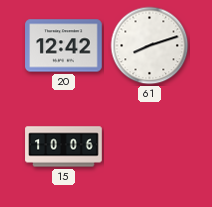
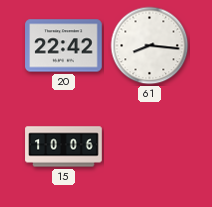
20: 12:42 -> 22:42
61: 8:12 -> 8:16
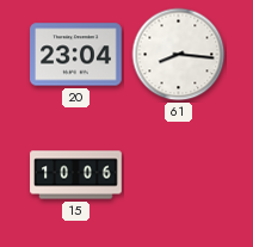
20: 22:42 -> 23:04
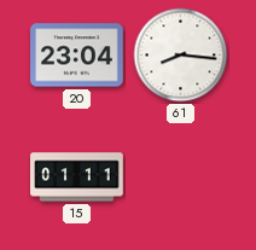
15: 10:06 -> 01:11
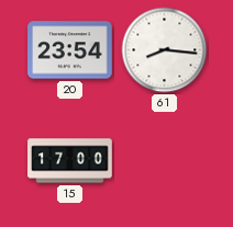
20: 23:04 -> 23:54
15: 01:11 -> 17:00
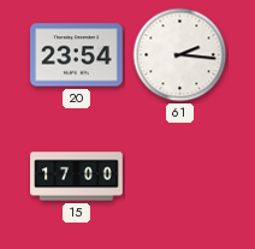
61: 8:16 -> 2:16
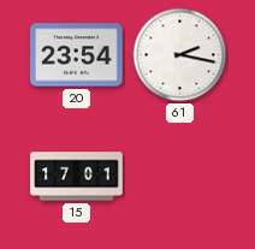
61: 2:16 -> 2:17
15: 17:00 -> 17:01
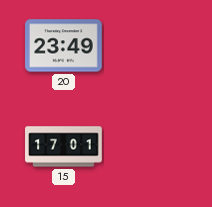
20: 23:54 -> 23:49
61: 2:17 -> none
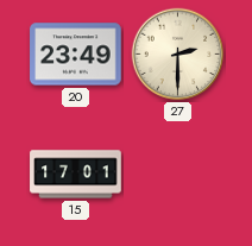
27: none -> 2:30
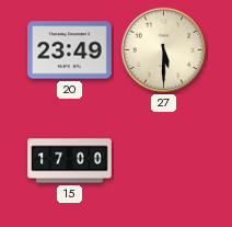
27: 2:30 -> 5:30
15: 17:01 -> 17:00
